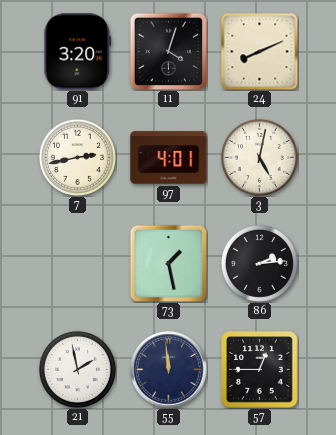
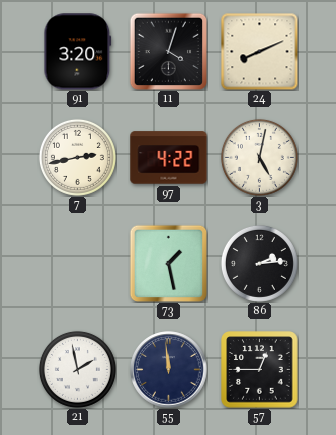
97: 4:01 -> 4:22
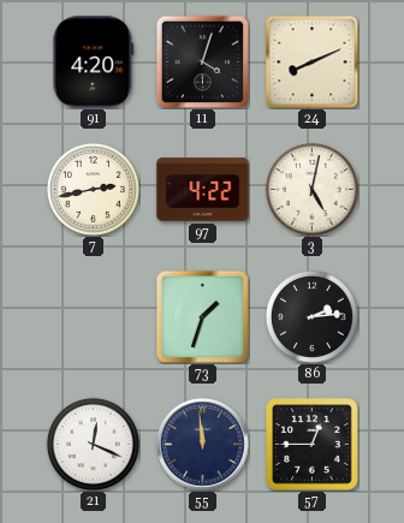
91: 3:20 -> 4:20
73: 1:28 -> 1:33
21: 1:58 -> 12:19
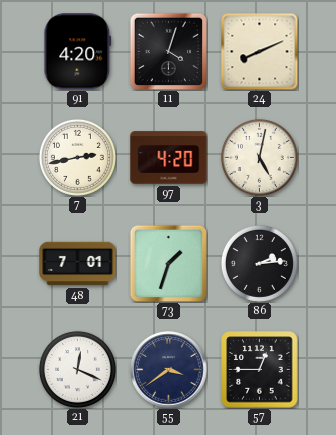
97: 4:22 -> 4:20
48: none -> 7:01
55: 11:59 -> 3:39
